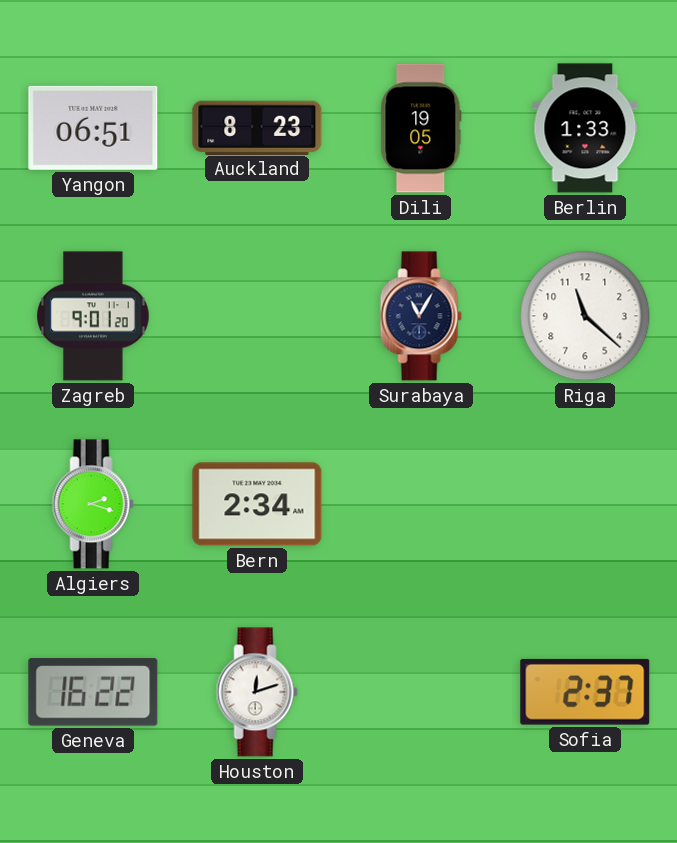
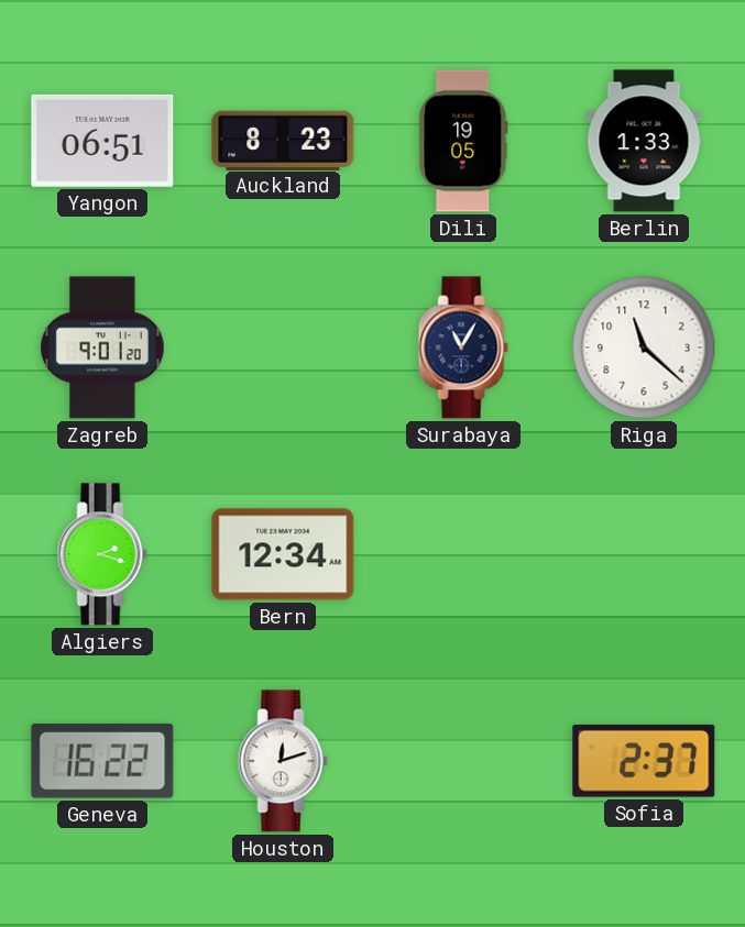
Bern: 2:34 -> 12:34
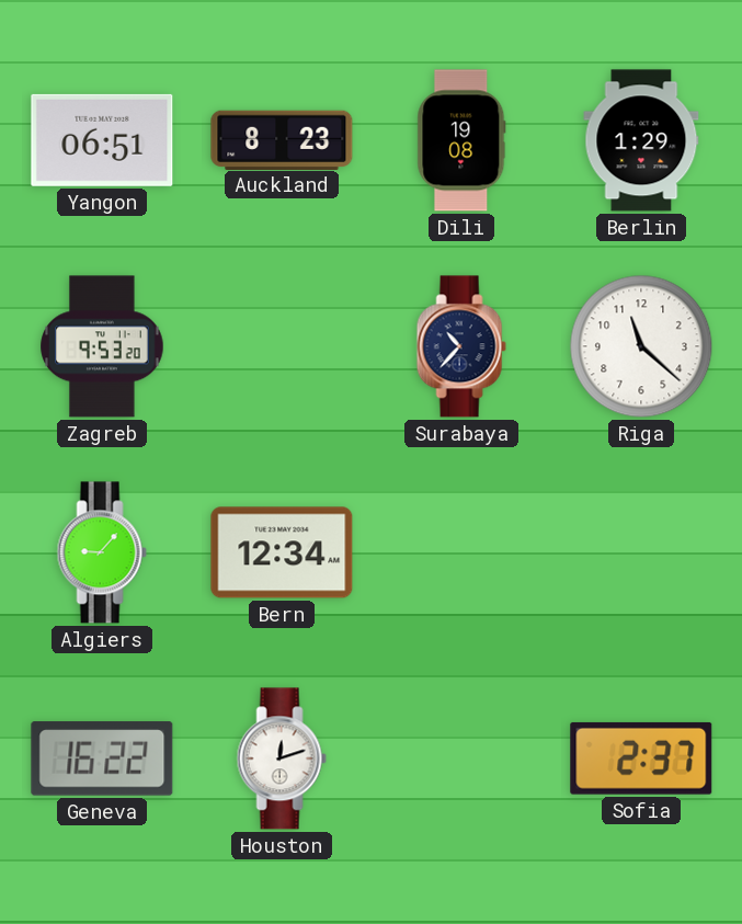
Dili: 19:05 -> 19:08
Berlin: 1:33 -> 1:29
Zagreb: 9:01 -> 9:53
Surabaya: 11:05 -> 10:37
Algiers: 2:18 -> 9:07
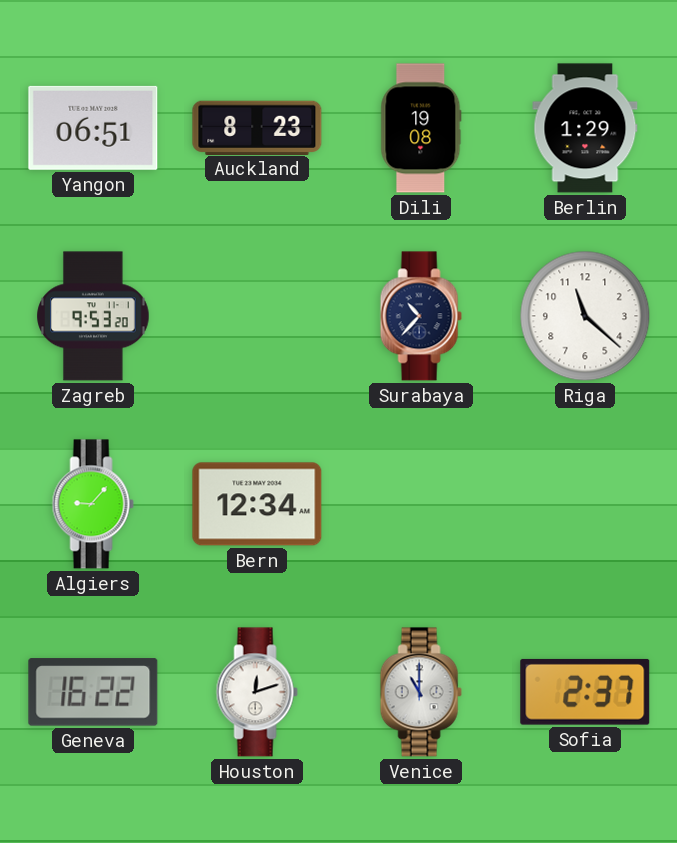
Venice: none -> 11:00
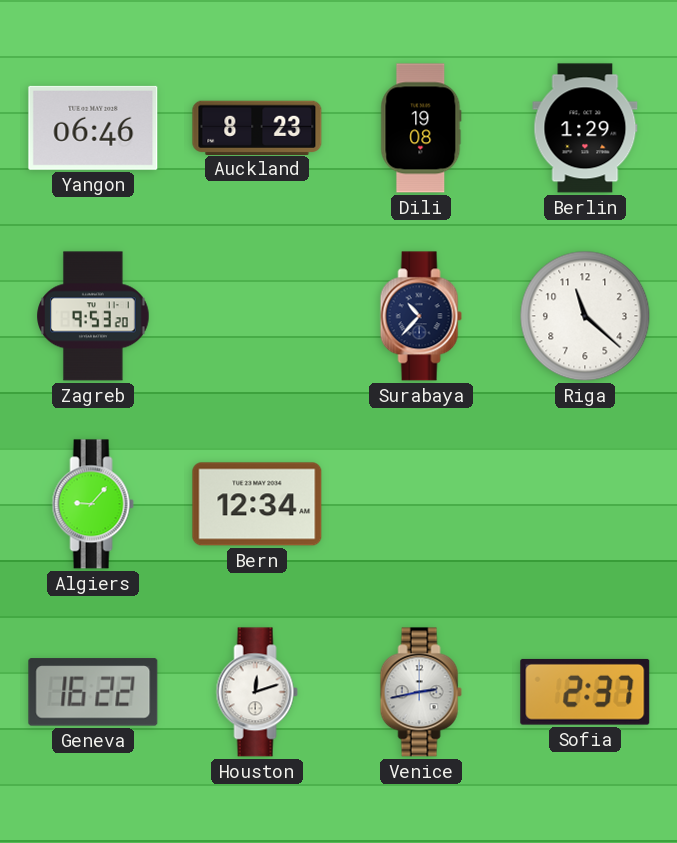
Yangon: 06:51 -> 06:46
Venice: 11:00 -> 2:43
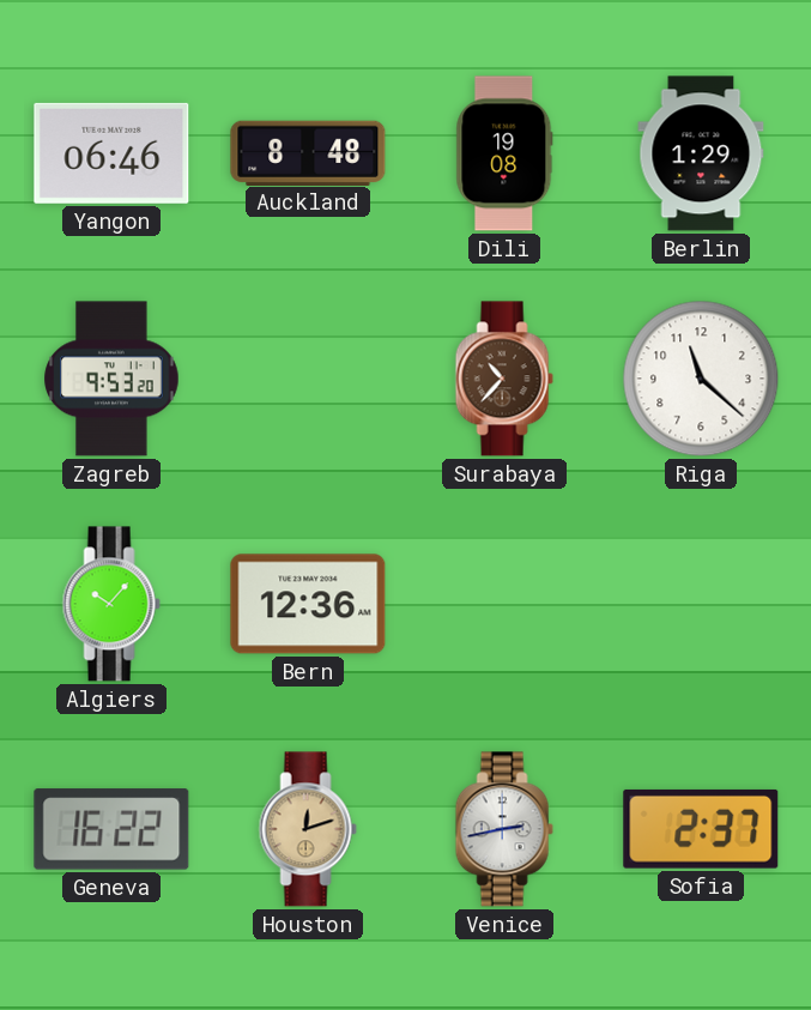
Auckland: 8:23 -> 8:48
Surabaya dial: navy -> brown
Algiers: 9:07 -> 10:07
Bern: 12:34 -> 12:36
Houston dial: white -> champagne
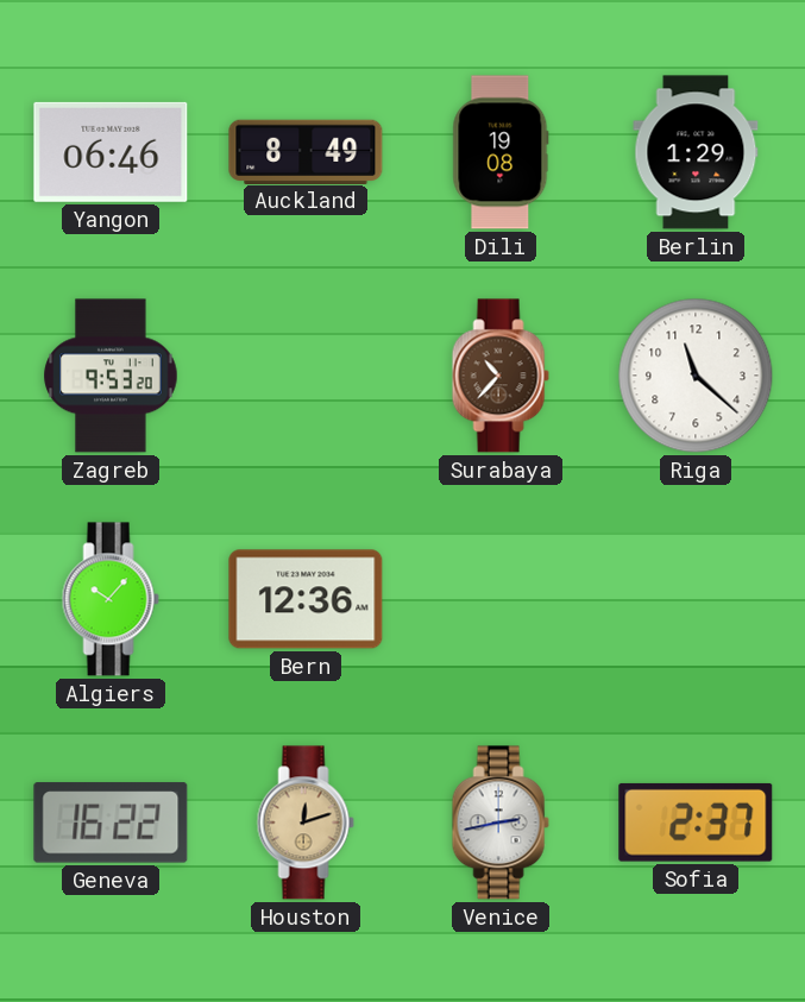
Auckland: 8:48 -> 8:49
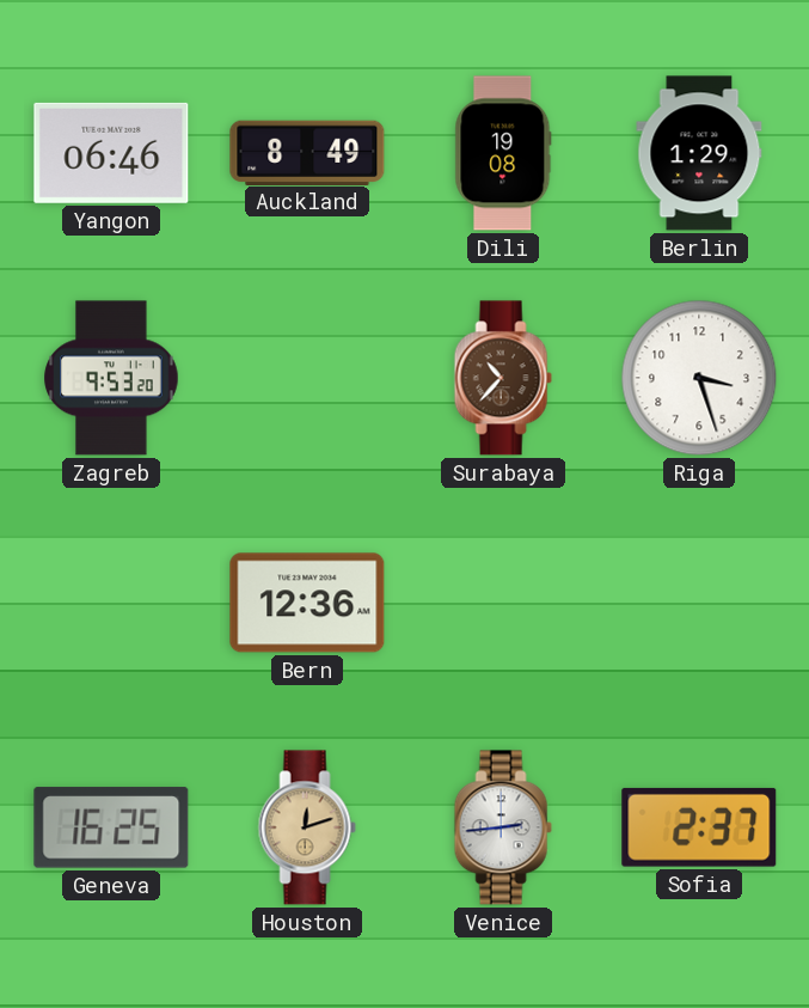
Riga: 11:22 -> 3:27
Algiers: 10:07 -> none
Geneva: 16:22 -> 16:25
Venice: 2:43 -> 2:44
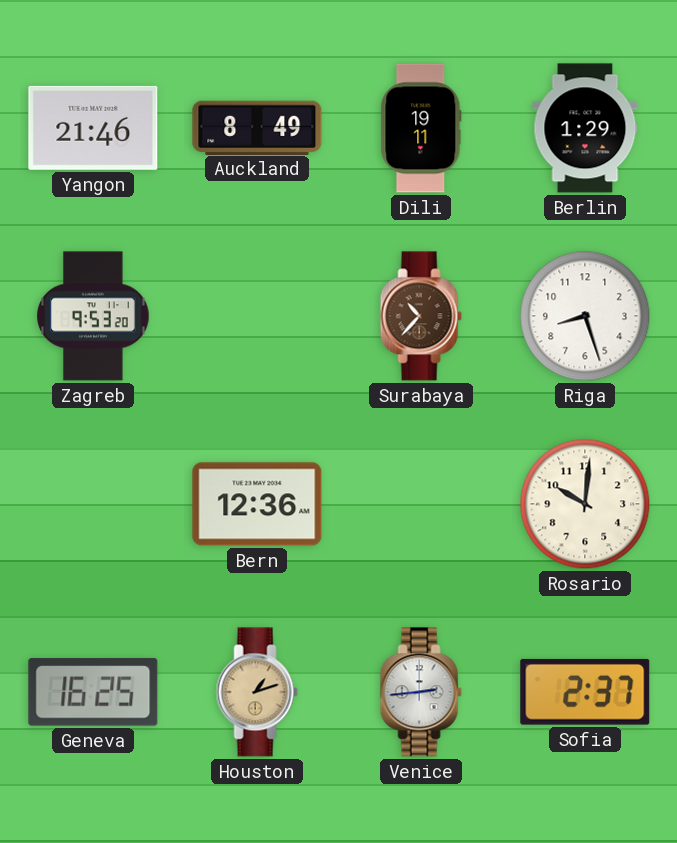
Yangon: 06:46 -> 21:46
Dili: 19:08 -> 19:11
Riga: 3:27 -> 8:27
Rosario: none -> 10:01
Houston: 12:12 -> 1:12
